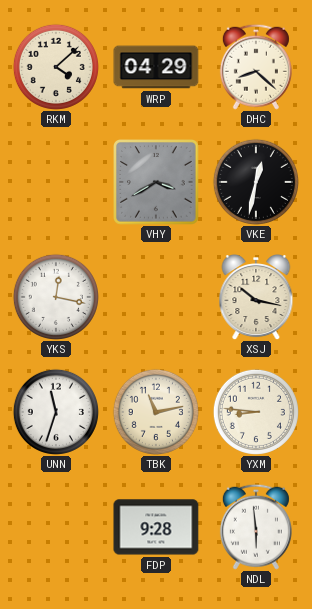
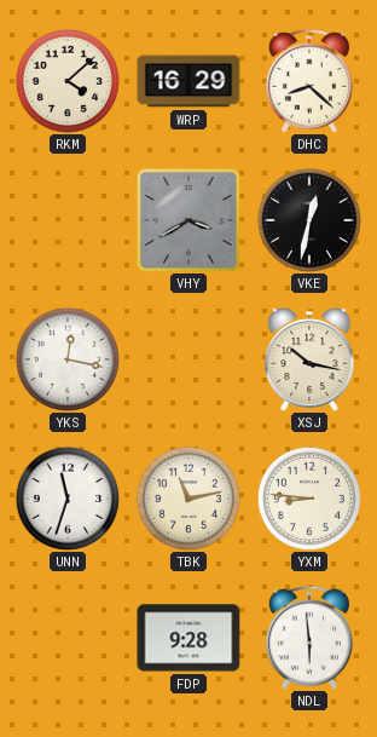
WRP: 04:29 -> 16:29
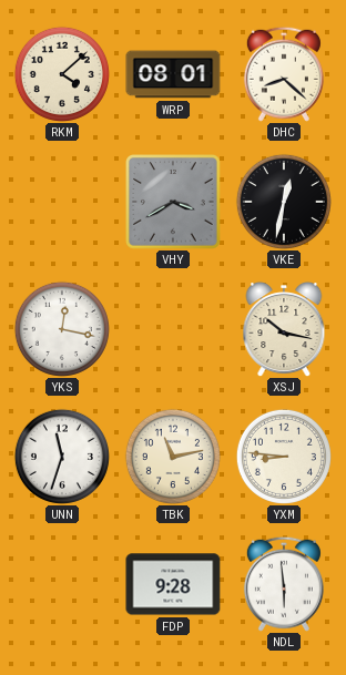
WRP: 16:29 -> 08:01
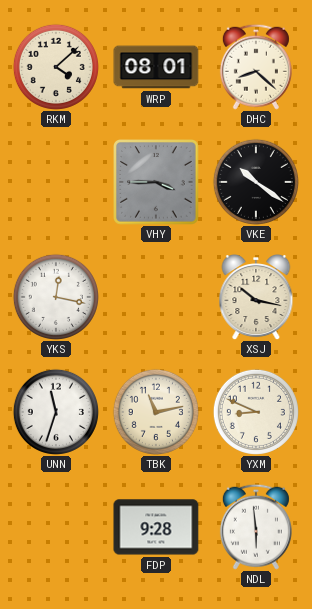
VHY: 3:40 -> 3:45
VKE: 12:32 -> 10:21
YXM: 8:46 -> 8:49
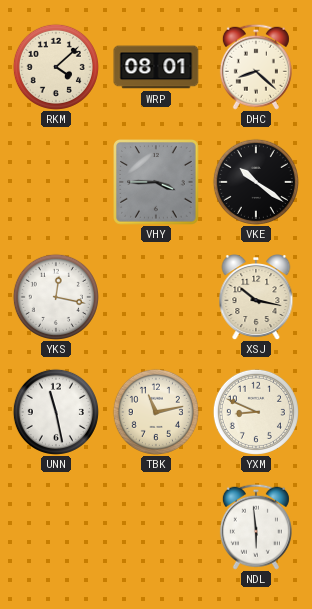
UNN: 11:33 -> 11:28
FDP: 9:28 -> none
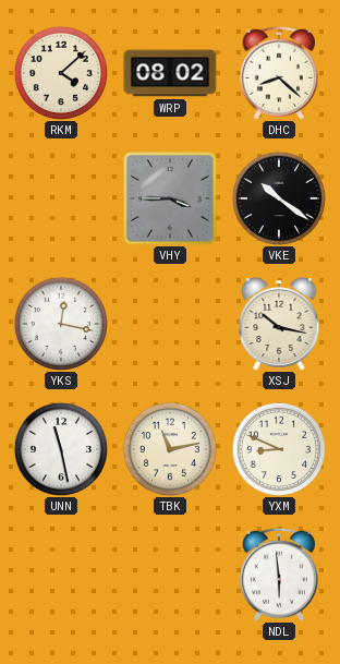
WRP: 08:01 -> 08:02
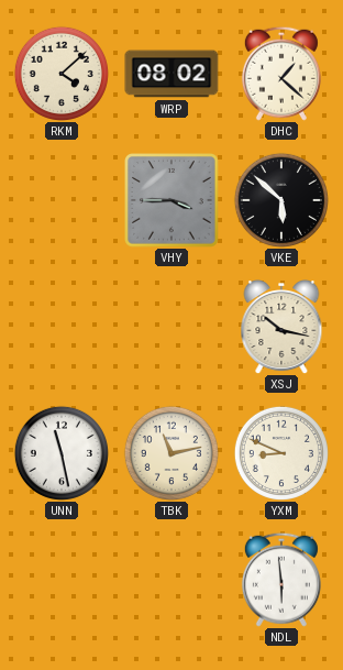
DHC: 8:22 -> 1:22
VKE: 10:21 -> 5:52
YKS: 12:17 -> none
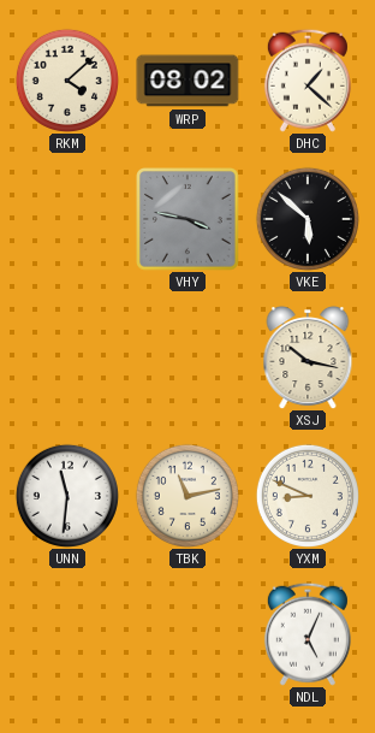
VHY: 3:45 -> 3:47
UNN: 11:28 -> 11:31
NDL: 5:59 -> 5:04
